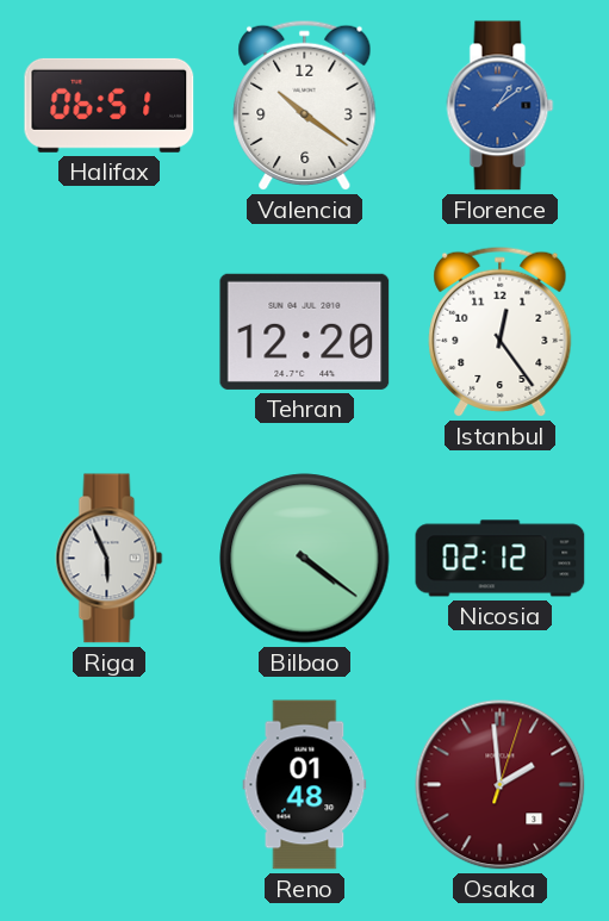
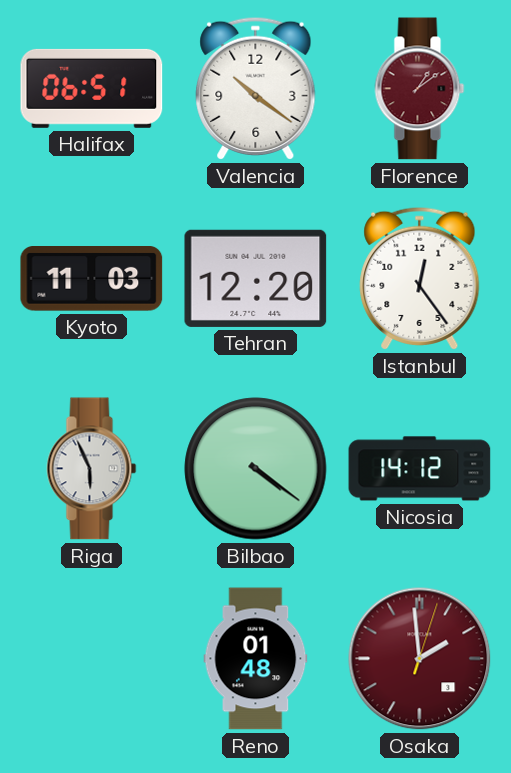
Florence dial: blue -> burgundy
Kyoto: none -> 11:03
Nicosia: 02:12 -> 14:12
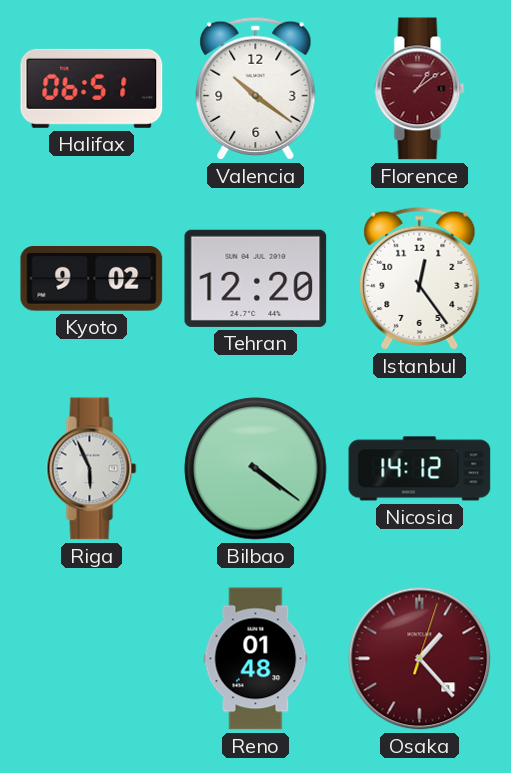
Kyoto: 11:03 -> 9:02
Osaka: 1:59 -> 1:23
